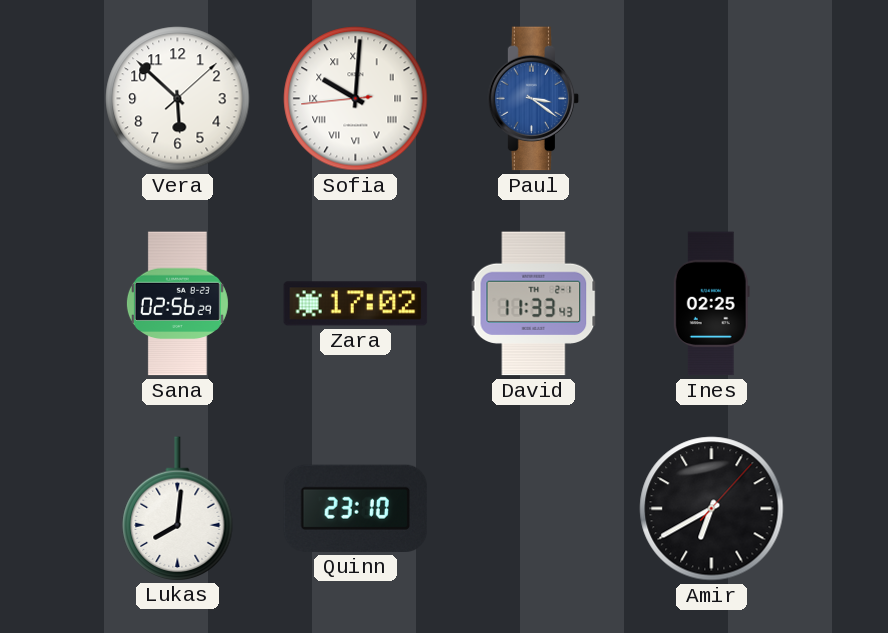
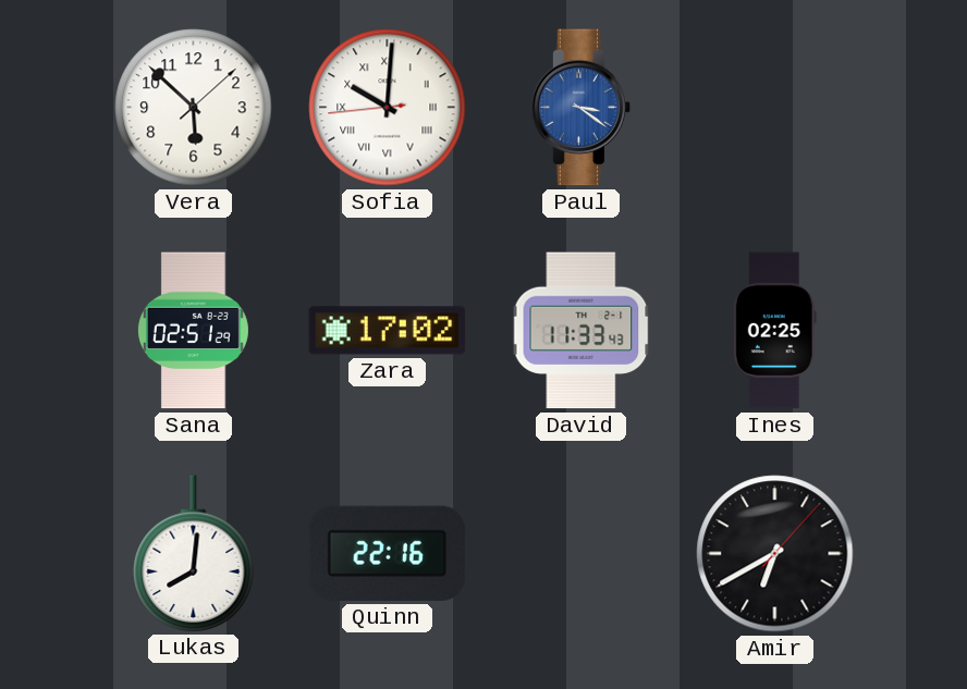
Sana: 02:56 -> 02:51
Quinn: 23:10 -> 22:16
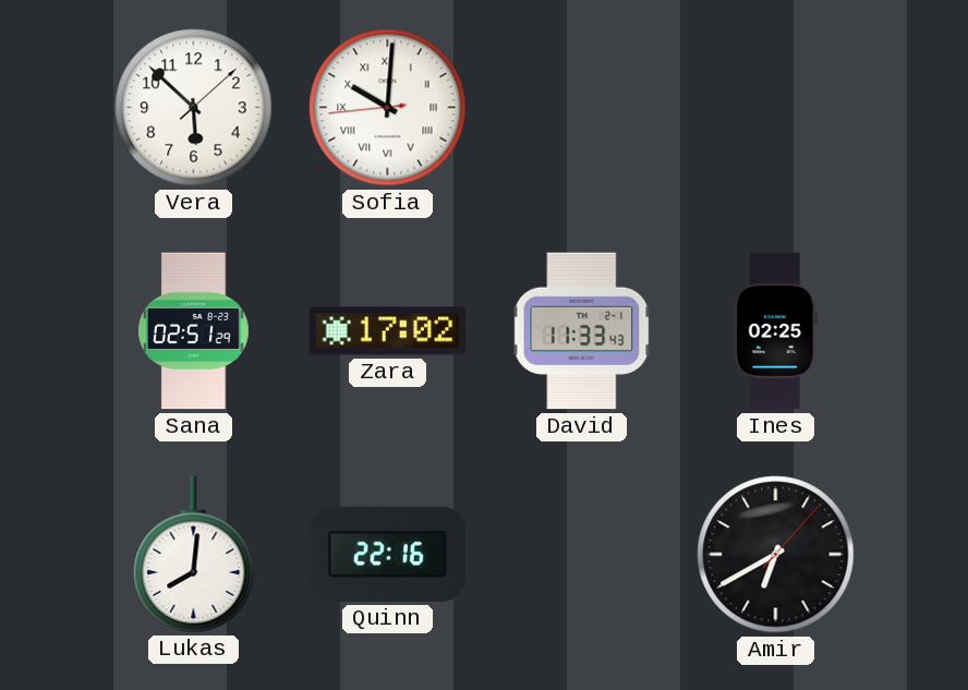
Paul: 3:21 -> none
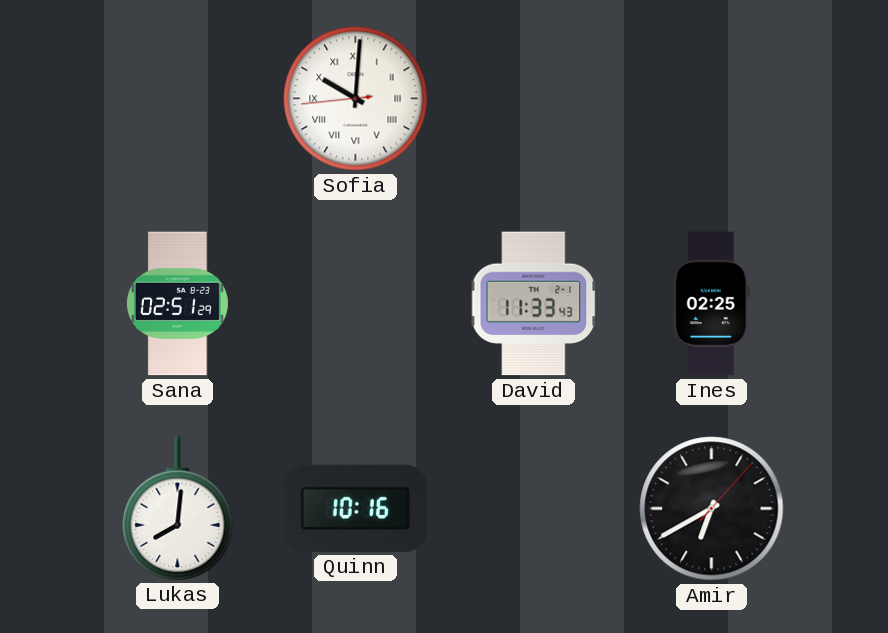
Vera: 5:52 -> none
Zara: 17:02 -> none
Quinn: 22:16 -> 10:16
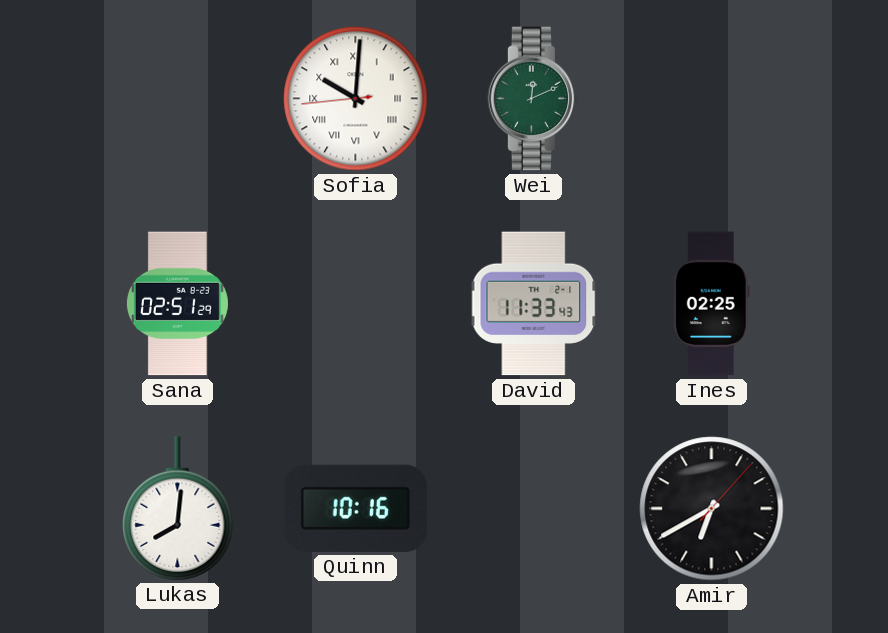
Wei: none -> 12:11
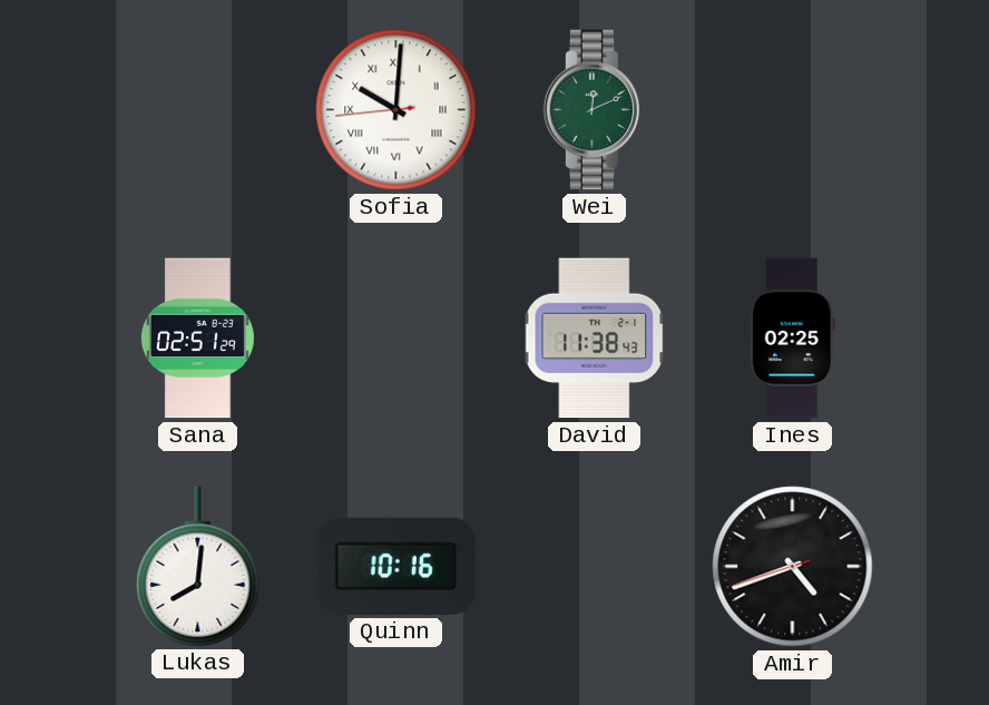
David: 11:33 -> 11:38
Amir: 6:40 -> 4:41
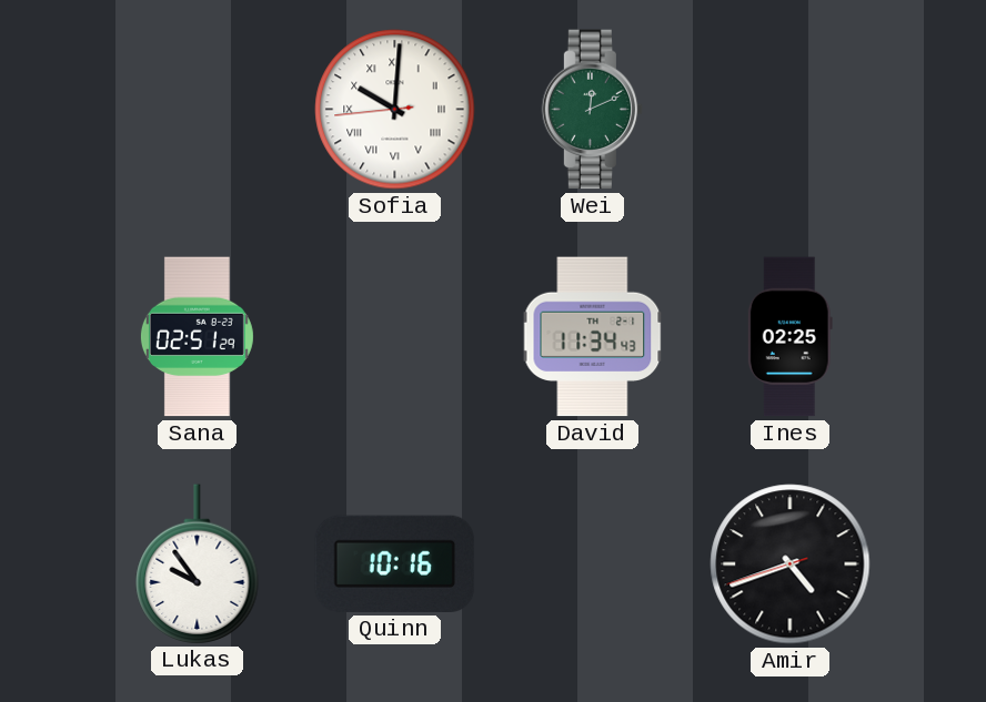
David: 11:38 -> 11:34
Lukas: 8:01 -> 9:54
